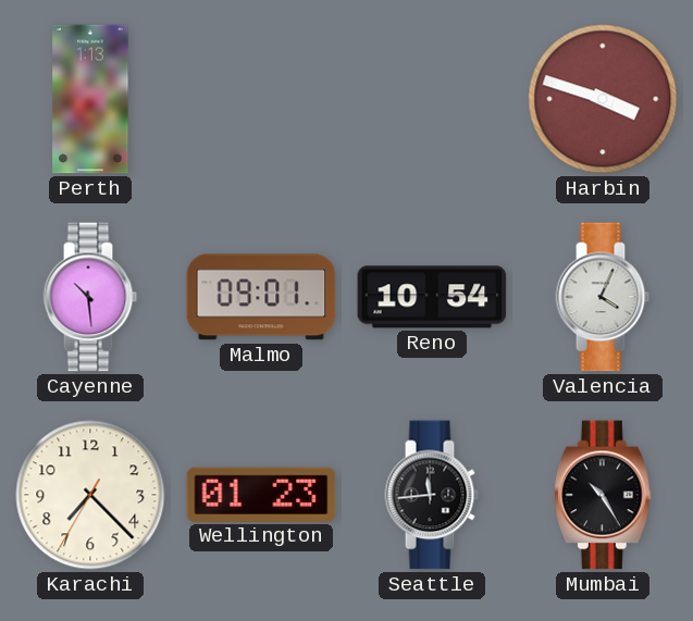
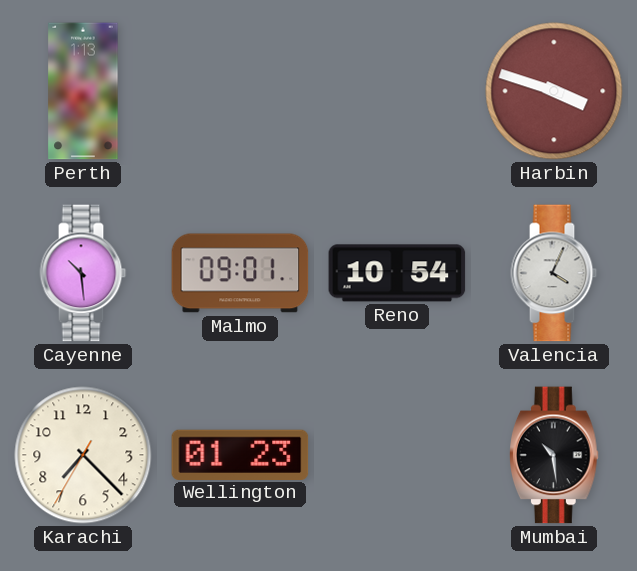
Seattle: 11:44 -> none
Mumbai: 10:25 -> 10:29
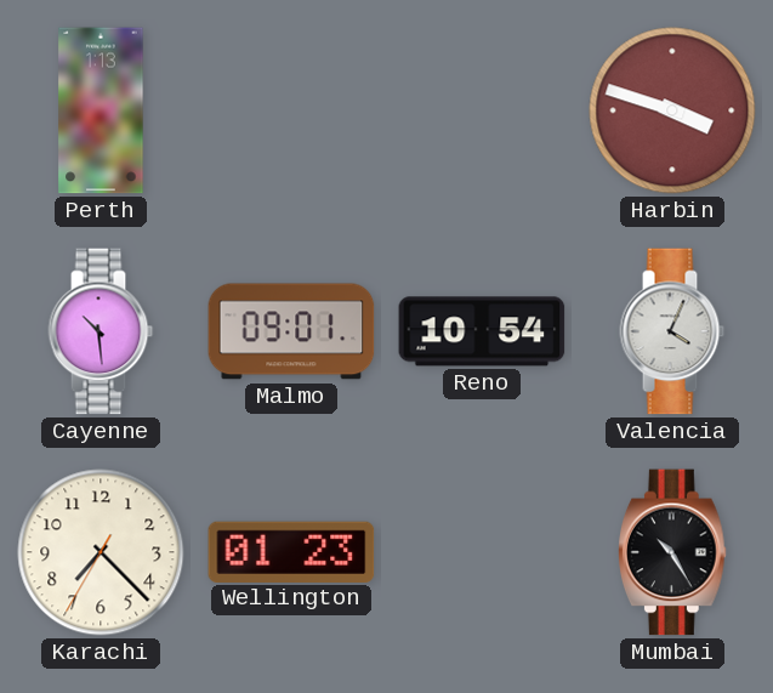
Mumbai: 10:29 -> 10:25
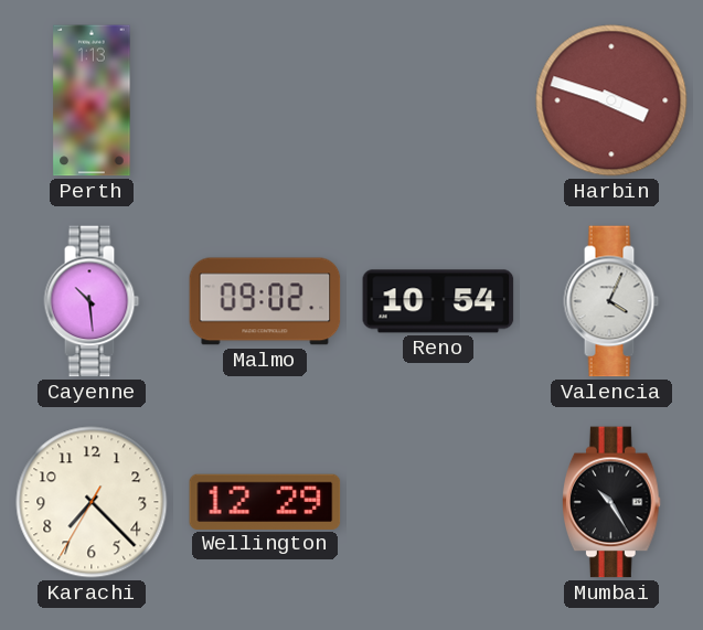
Malmo: 09:01 -> 09:02
Wellington: 01:23 -> 12:29
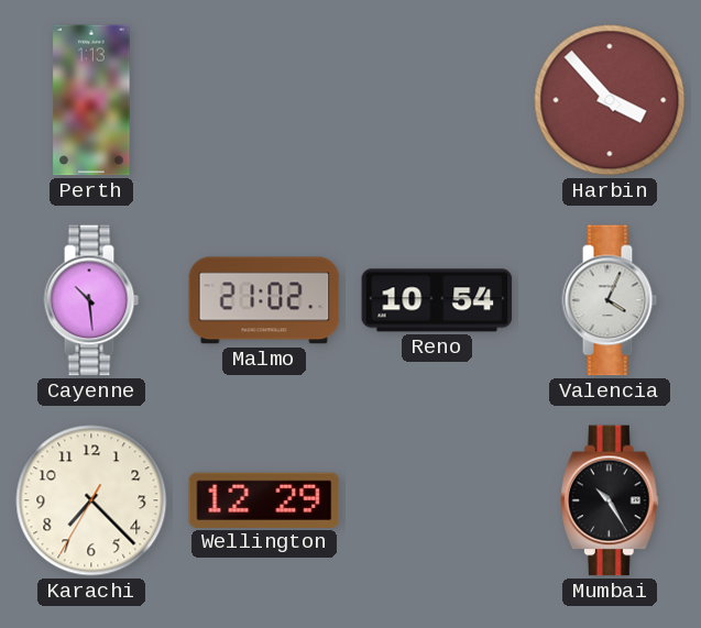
Harbin: 3:48 -> 3:53
Malmo: 09:02 -> 21:02
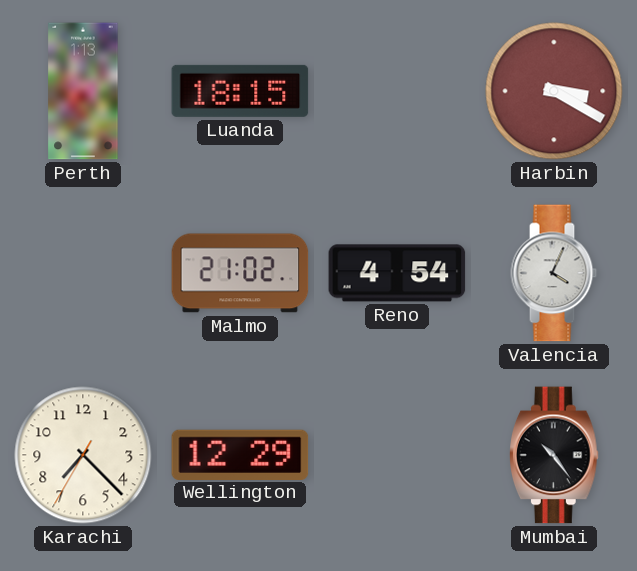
Luanda: none -> 18:15
Harbin: 3:53 -> 3:20
Cayenne: 10:29 -> none
Reno: 10:54 -> 4:54
Mumbai: 10:25 -> 10:24
